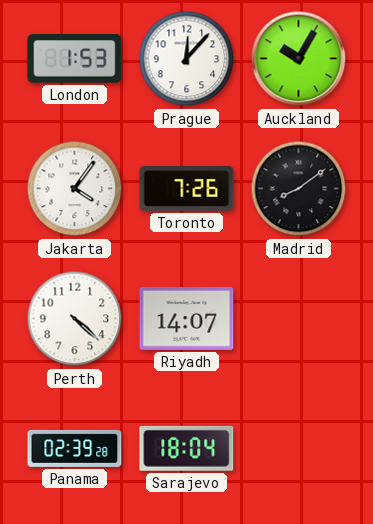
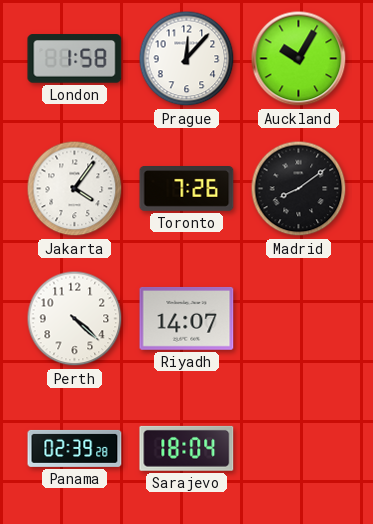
London: 1:53 -> 1:58
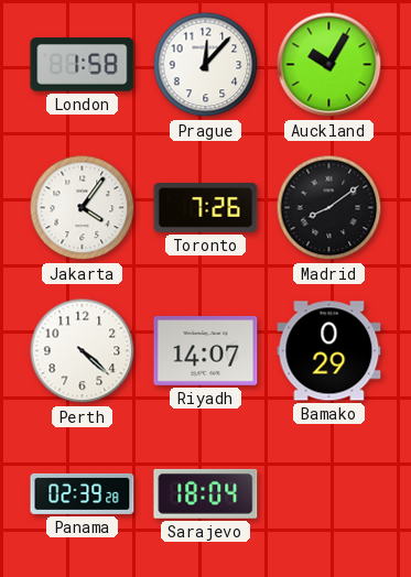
Bamako: none -> 0:29
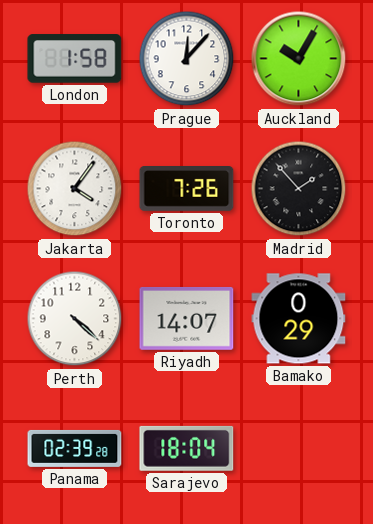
Madrid: 8:09 -> 1:53
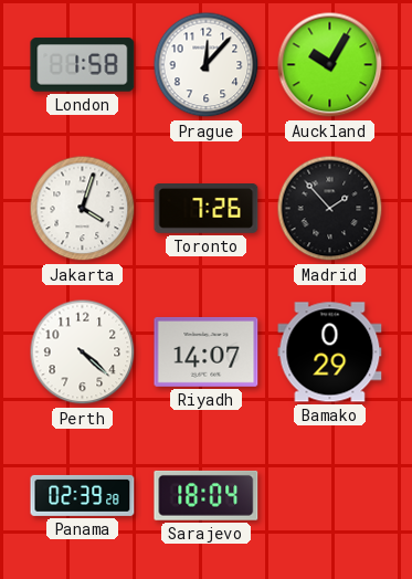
Jakarta: 4:06 -> 4:03
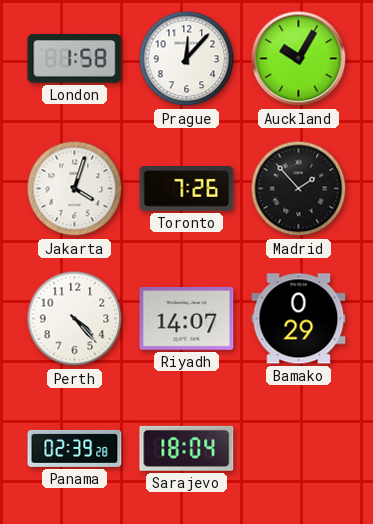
Perth: 4:22 -> 4:23
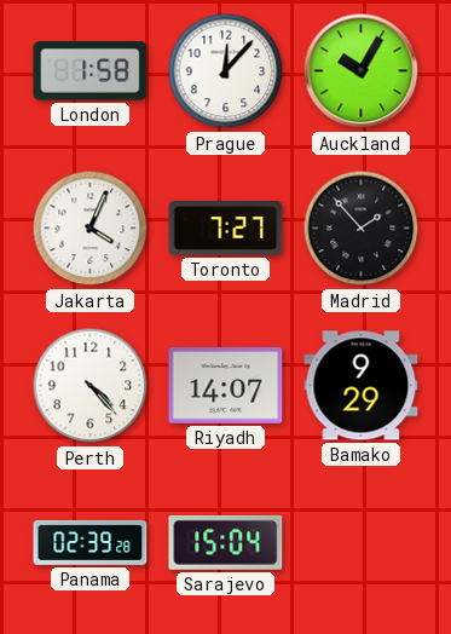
Jakarta: 4:03 -> 4:04
Toronto: 7:26 -> 7:27
Bamako: 0:29 -> 9:29
Sarajevo: 18:04 -> 15:04
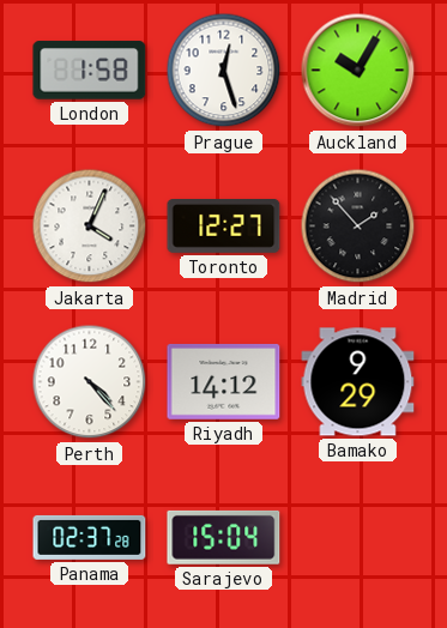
Prague: 12:07 -> 12:27
Toronto: 7:27 -> 12:27
Riyadh: 14:07 -> 14:12
Panama: 02:39 -> 02:37
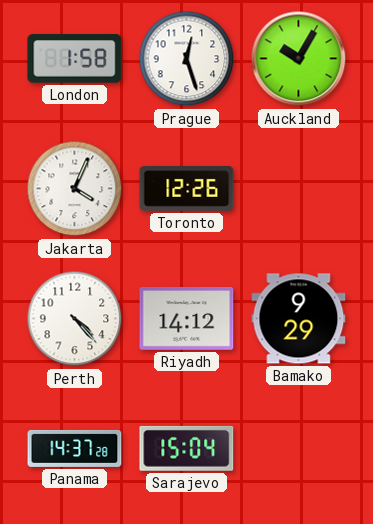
Toronto: 12:27 -> 12:26
Madrid: 1:53 -> none
Panama: 02:37 -> 14:37
